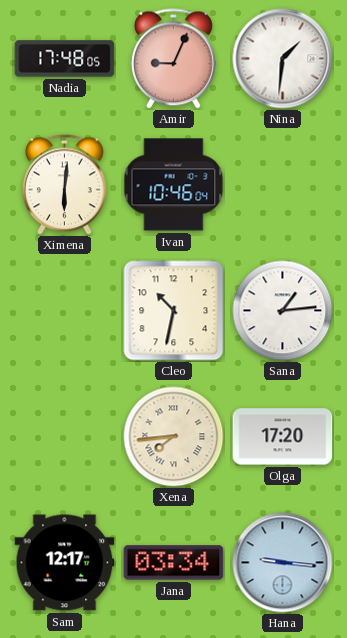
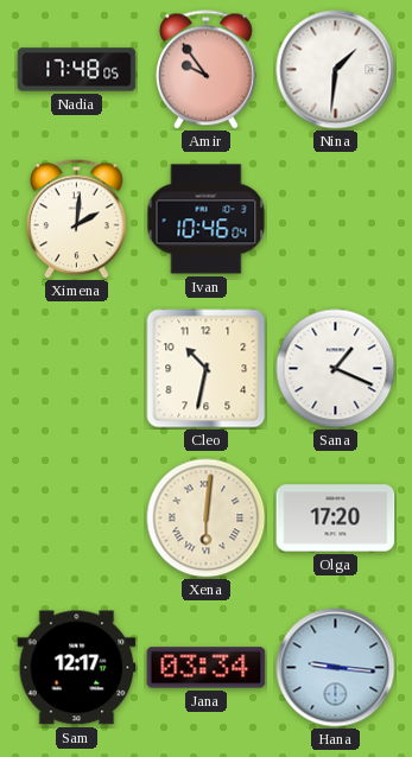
Amir: 9:04 -> 9:54
Ximena: 6:01 -> 2:01
Sana: 1:14 -> 1:19
Xena: 7:44 -> 6:01
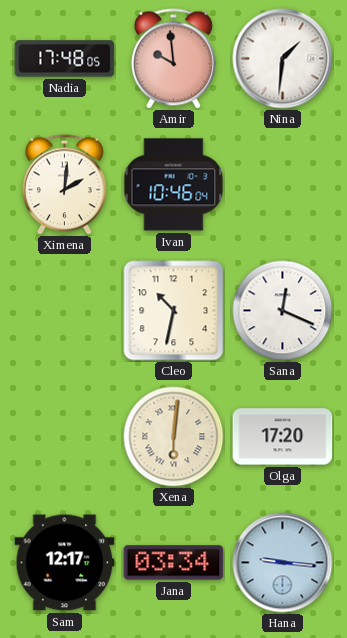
Amir: 9:54 -> 9:59
Sana: 1:19 -> 12:19
